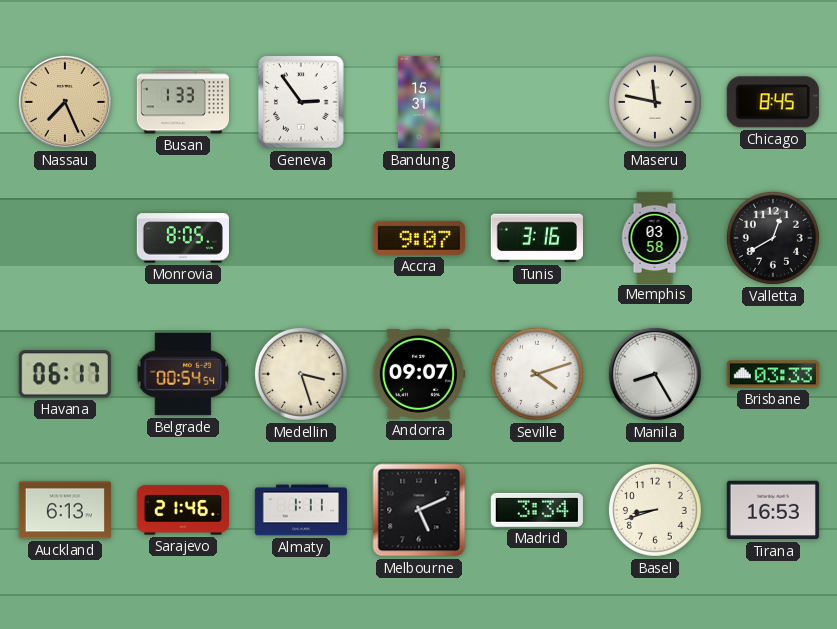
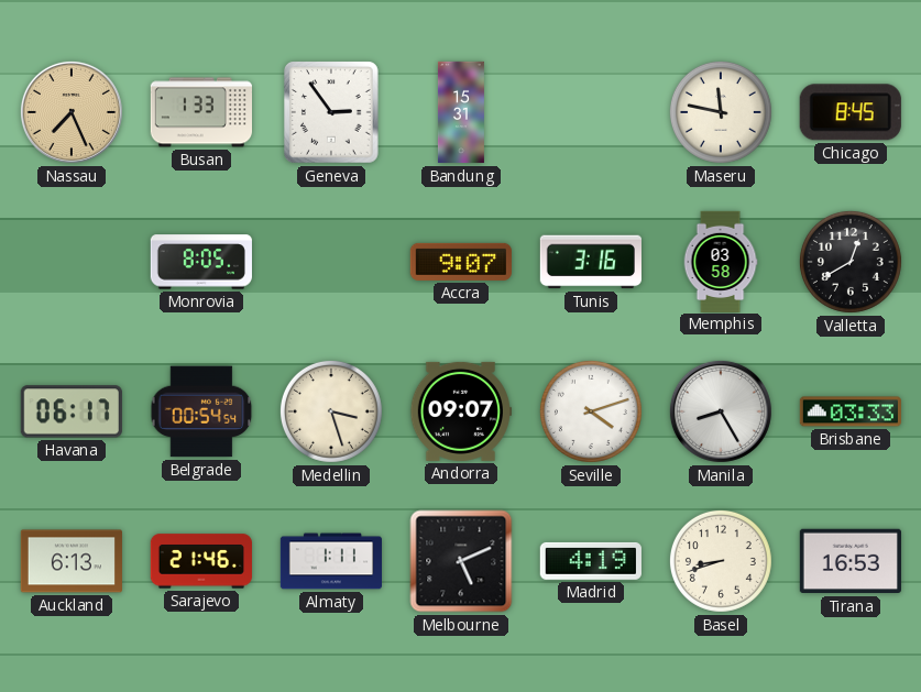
Madrid: 3:34 -> 4:19
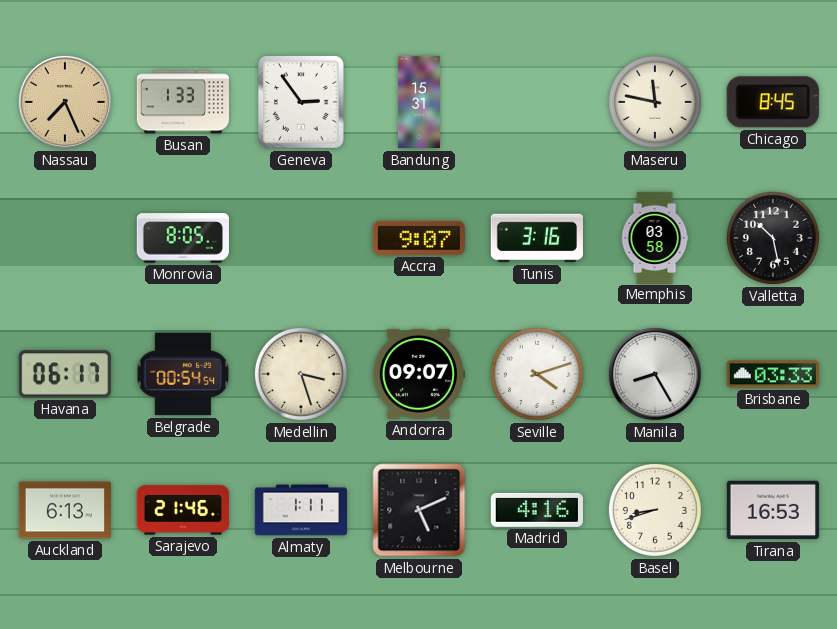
Valletta: 12:40 -> 10:28
Madrid: 4:19 -> 4:16
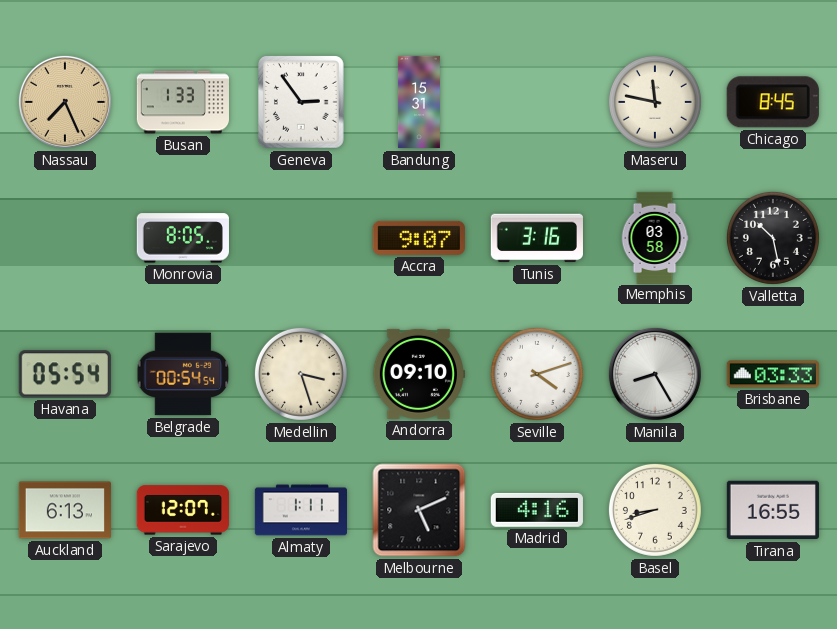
Havana: 06:17 -> 05:54
Andorra: 09:07 -> 09:10
Sarajevo: 21:46 -> 12:07
Tirana: 16:53 -> 16:55
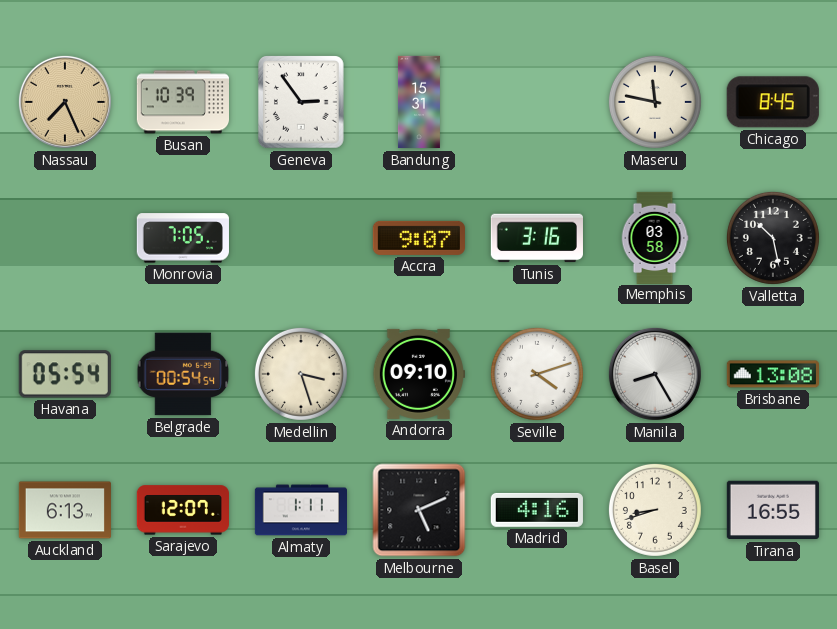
Busan: 1:33 -> 10:39
Monrovia: 8:05 -> 7:05
Brisbane: 03:33 -> 13:08
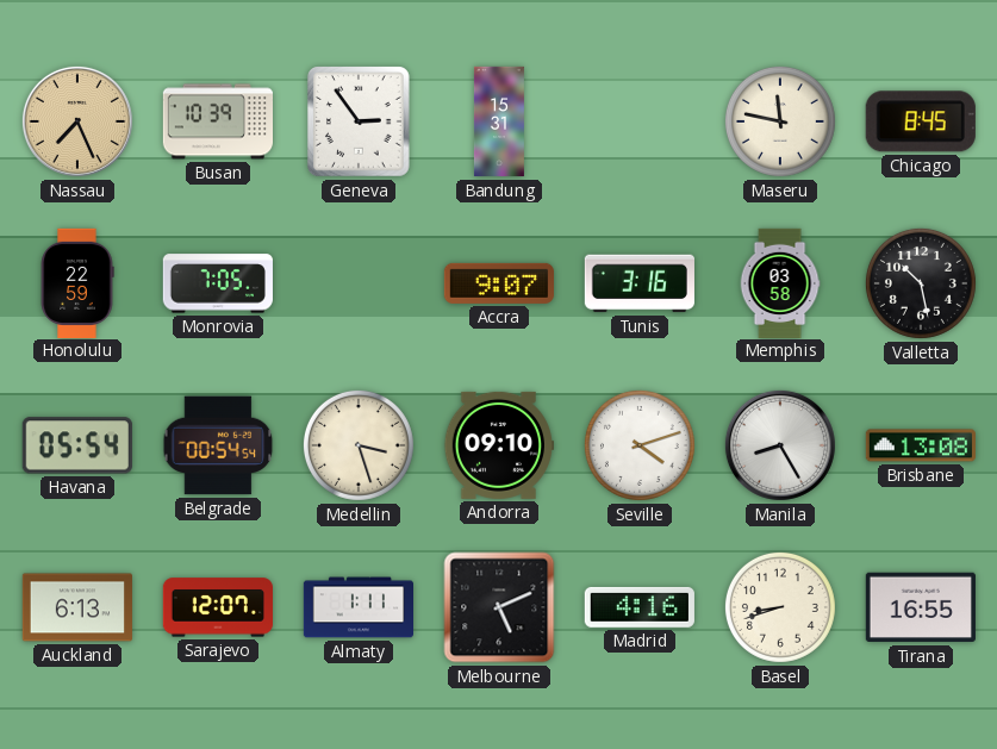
Honolulu: none -> 22:59
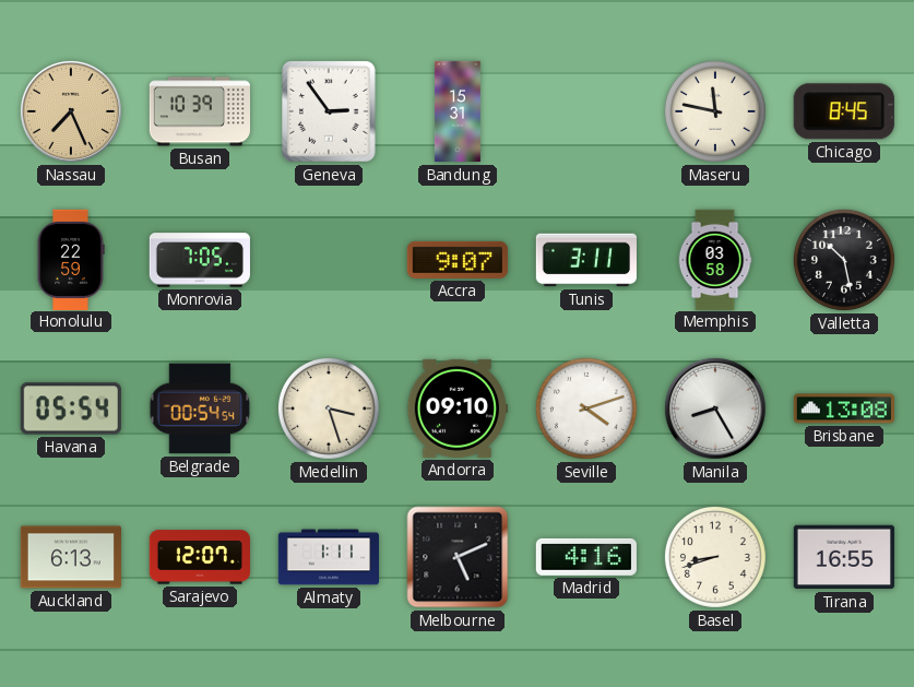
Tunis: 3:16 -> 3:11
